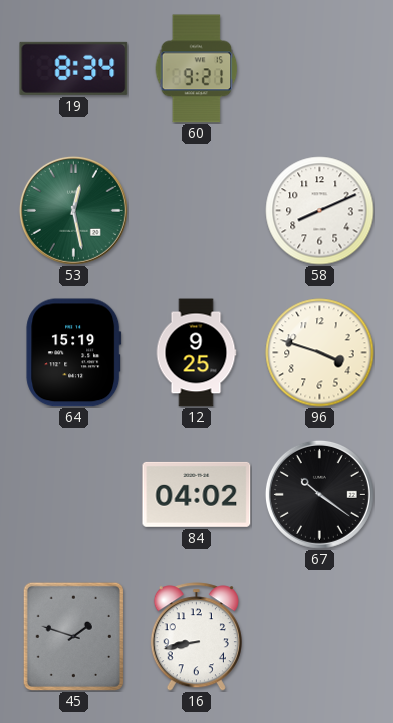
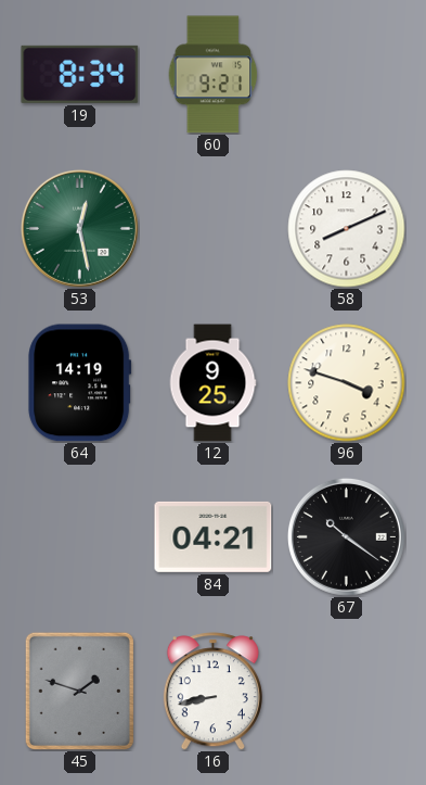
64: 15:19 -> 14:19
84: 04:02 -> 04:21
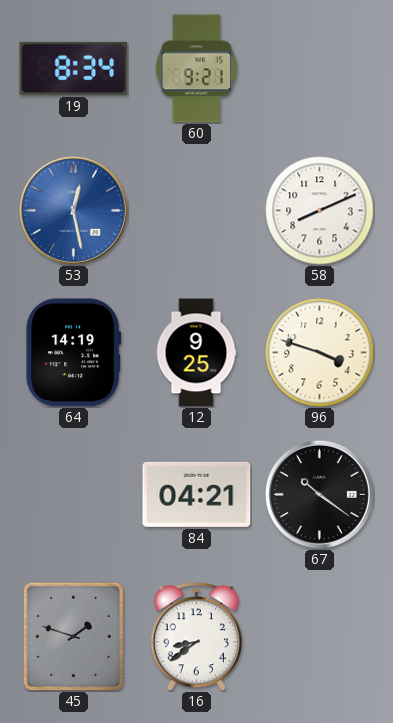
53 dial: green -> blue
16: 8:43 -> 8:39
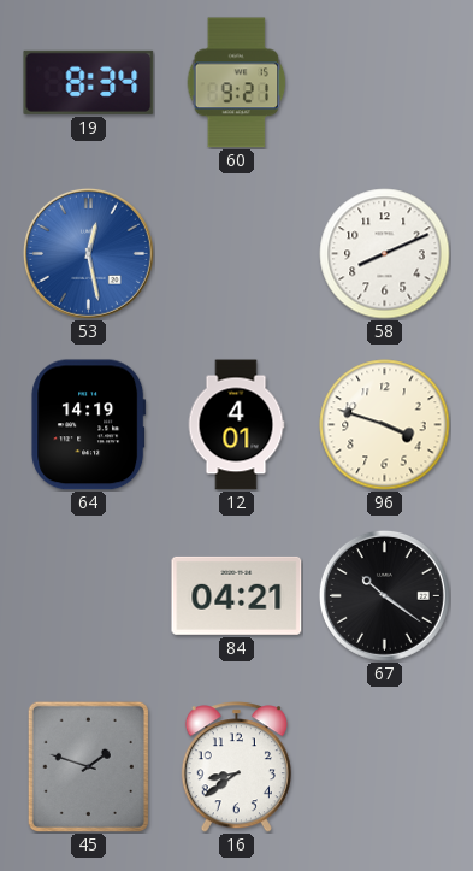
12: 9:25 -> 4:01
